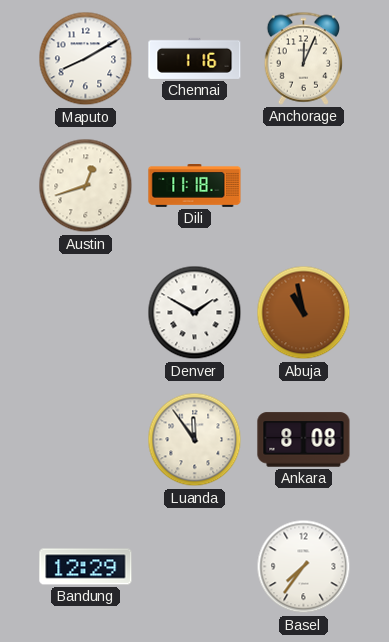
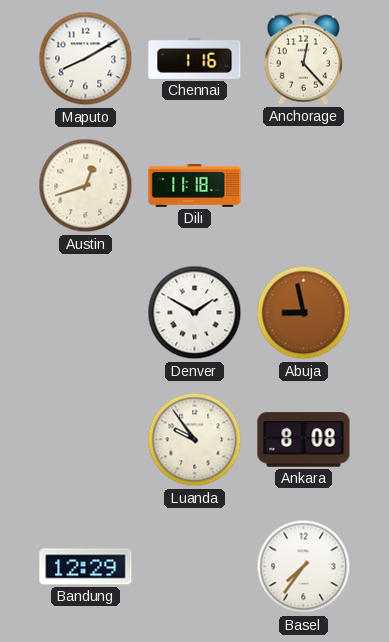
Anchorage: 12:04 -> 12:23
Abuja: 10:58 -> 8:58
Luanda: 11:54 -> 9:54
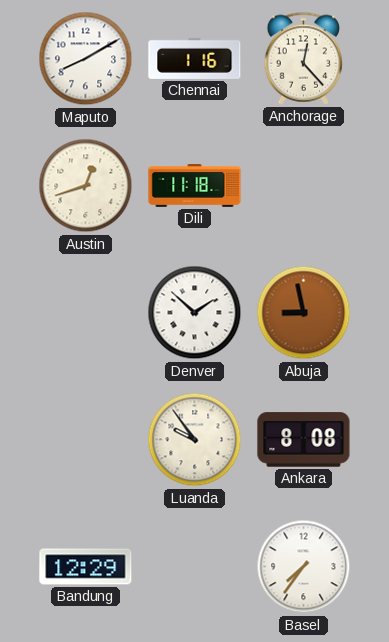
Denver: 1:50 -> 1:52
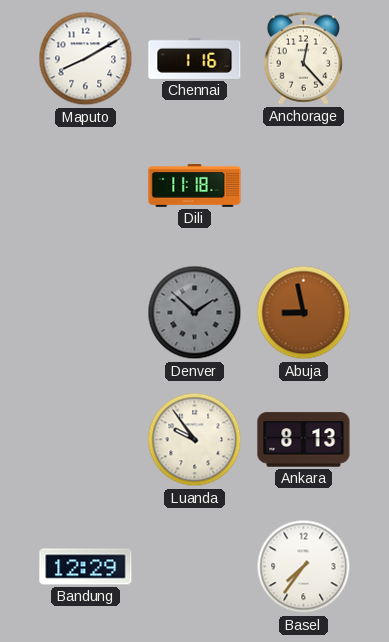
Austin: 12:42 -> none
Denver dial: white -> grey
Ankara: 8:08 -> 8:13
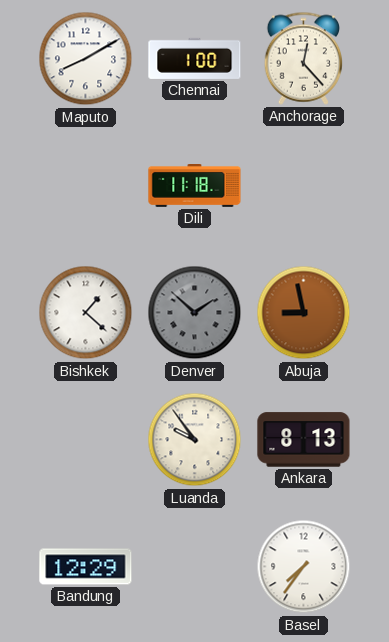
Chennai: 1:16 -> 1:00
Bishkek: none -> 1:22
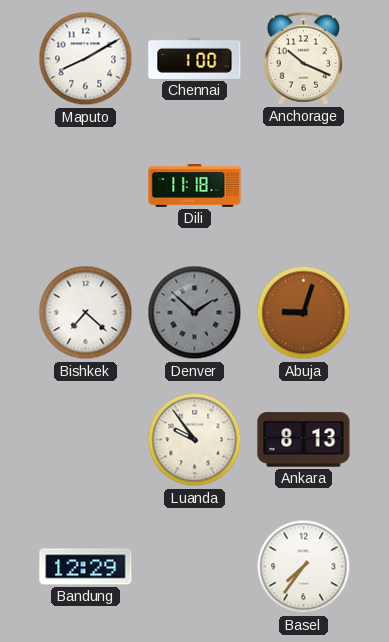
Anchorage: 12:23 -> 10:19
Bishkek: 1:22 -> 7:22
Abuja: 8:58 -> 9:03
